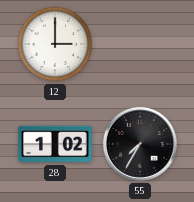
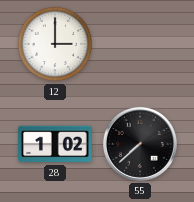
55: 7:35 -> 7:38
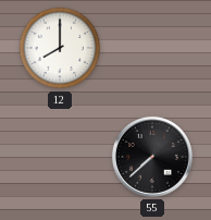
12: 3:00 -> 8:00
28: 1:02 -> none
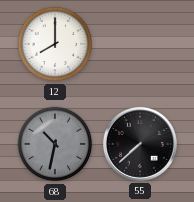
68: none -> 10:32
